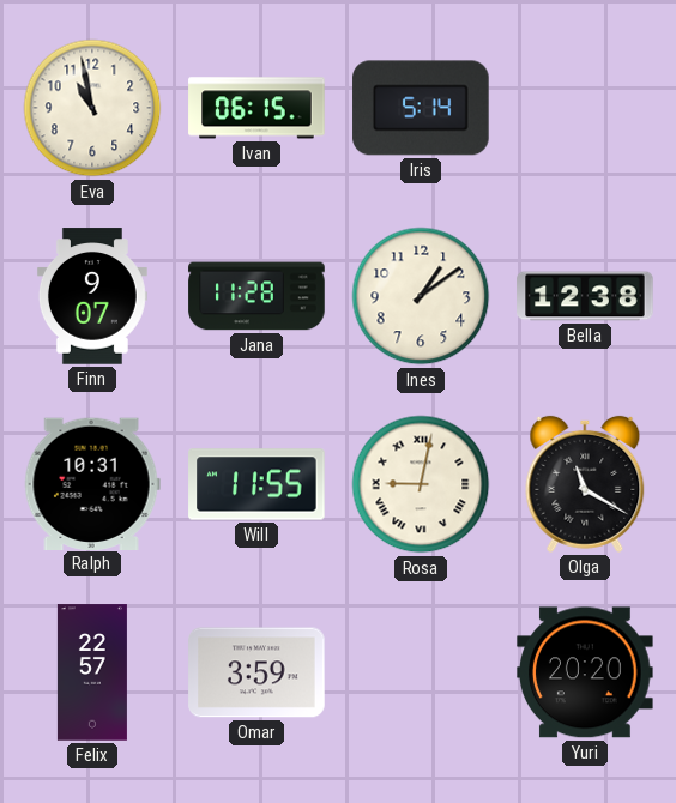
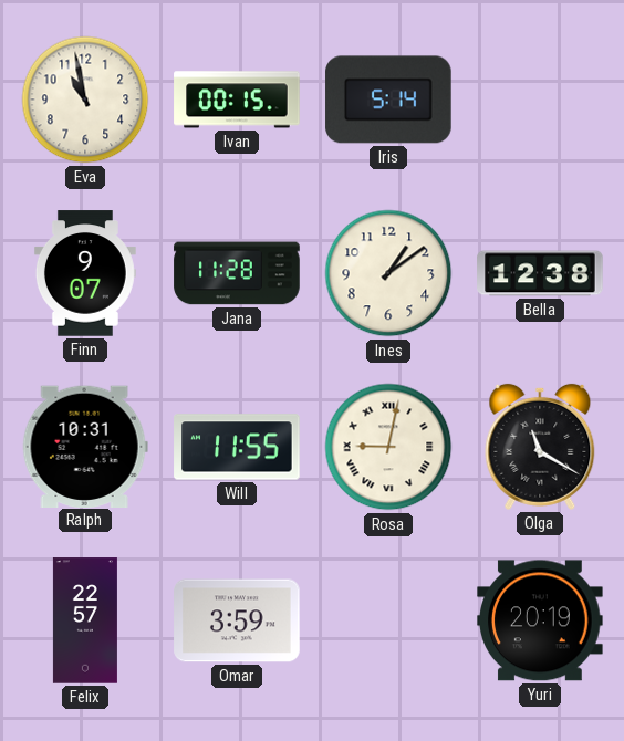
Ivan: 06:15 -> 00:15
Yuri: 20:20 -> 20:19
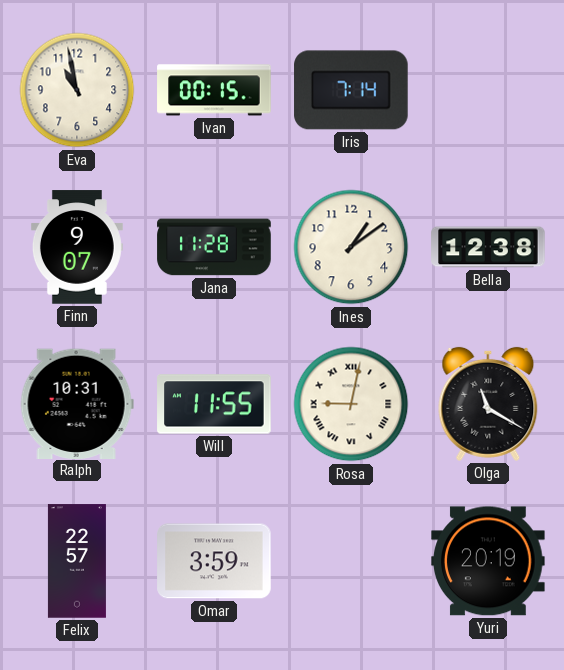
Iris: 5:14 -> 7:14
